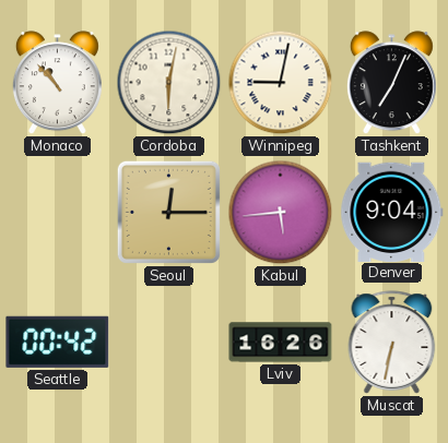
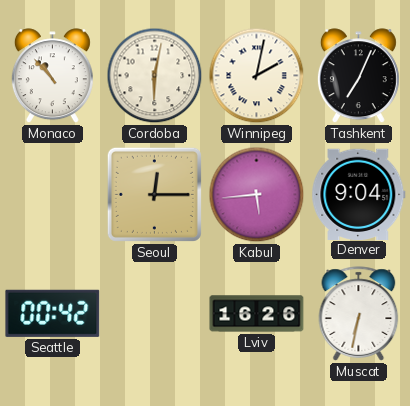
Winnipeg: 9:02 -> 2:02
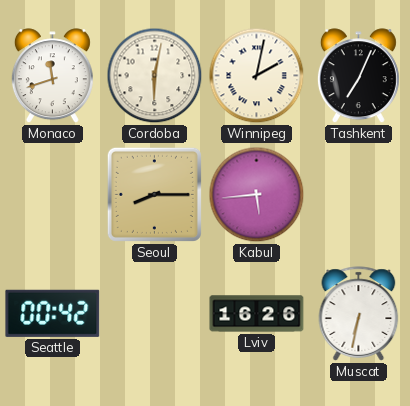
Monaco: 10:53 -> 11:42
Seoul: 12:15 -> 8:15
Denver: 9:04 -> none
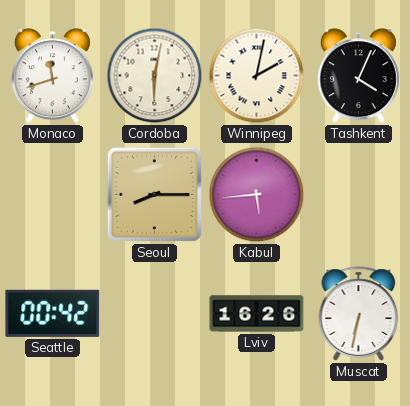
Tashkent: 7:04 -> 4:04
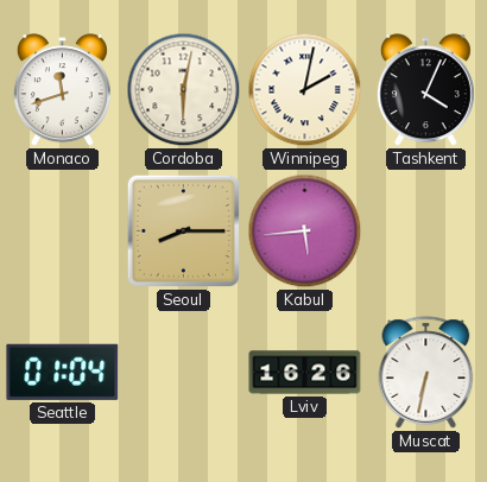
Seattle: 00:42 -> 01:04
